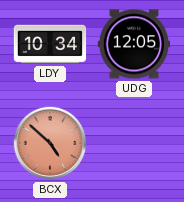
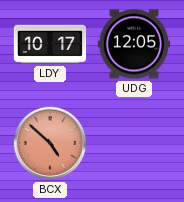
LDY: 10:34 -> 10:17
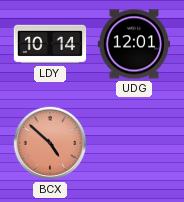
LDY: 10:17 -> 10:14
UDG: 12:05 -> 12:01
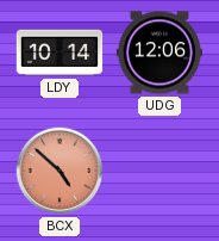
UDG: 12:01 -> 12:06
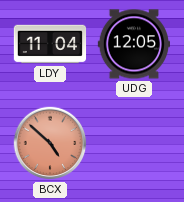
LDY: 10:14 -> 11:04
UDG: 12:06 -> 12:05
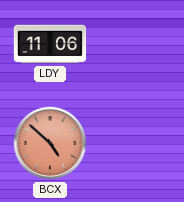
LDY: 11:04 -> 11:06
UDG: 12:05 -> none
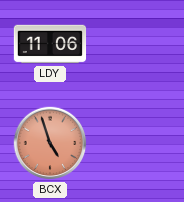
BCX: 4:52 -> 4:57
